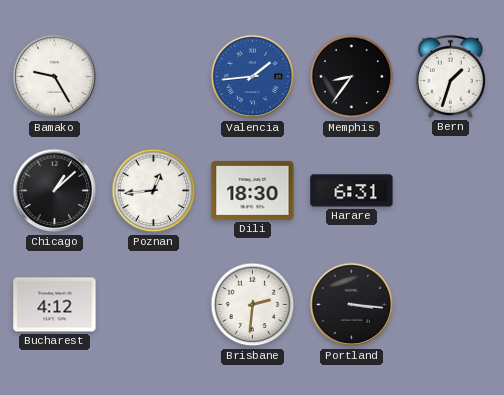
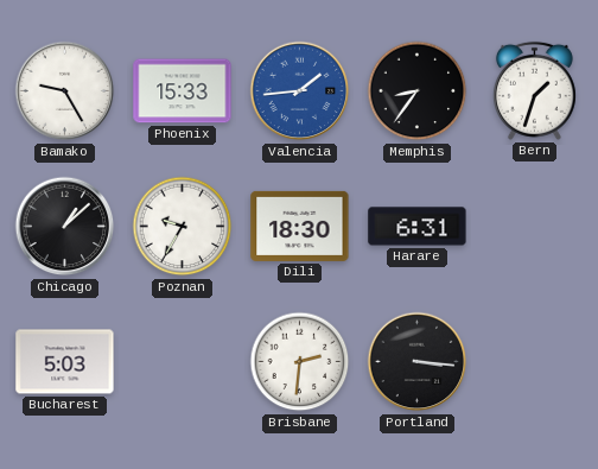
Phoenix: none -> 15:33
Poznan: 12:44 -> 9:35
Bucharest: 4:12 -> 5:03
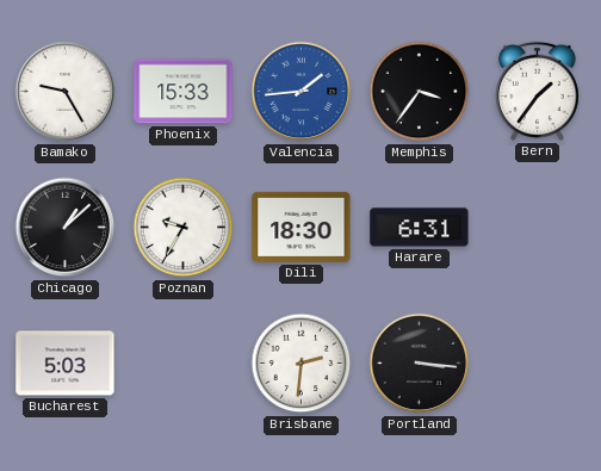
Memphis: 8:36 -> 3:36
Bern: 1:33 -> 1:36
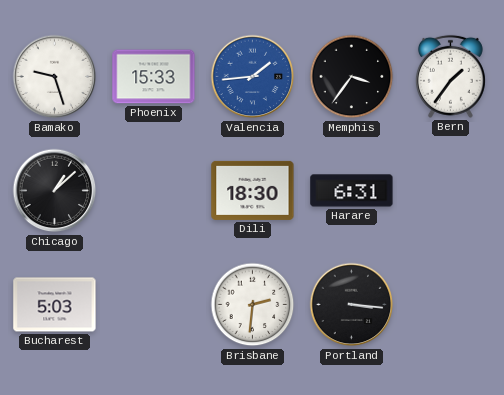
Bamako: 9:25 -> 9:27
Poznan: 9:35 -> none
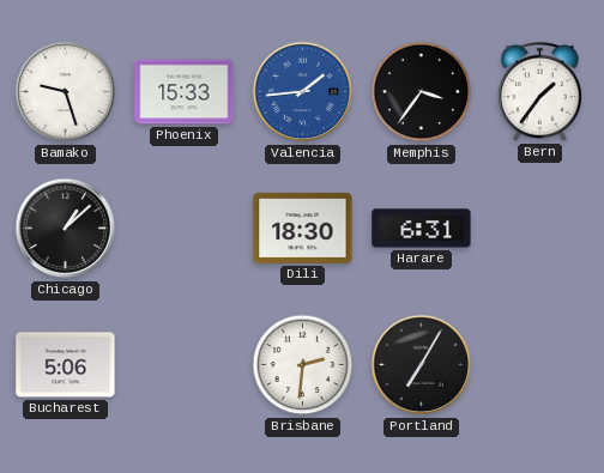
Bucharest: 5:03 -> 5:06
Portland: 3:16 -> 7:05
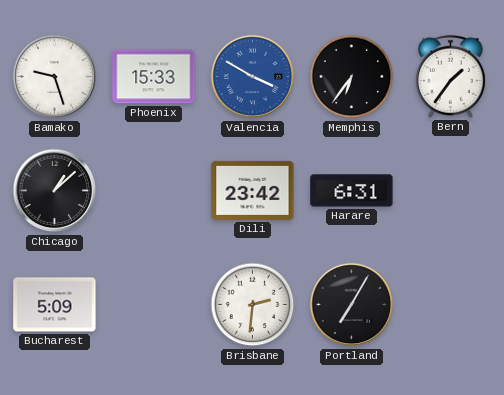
Valencia: 1:44 -> 3:50
Memphis: 3:36 -> 6:36
Dili: 18:30 -> 23:42
Bucharest: 5:06 -> 5:09
